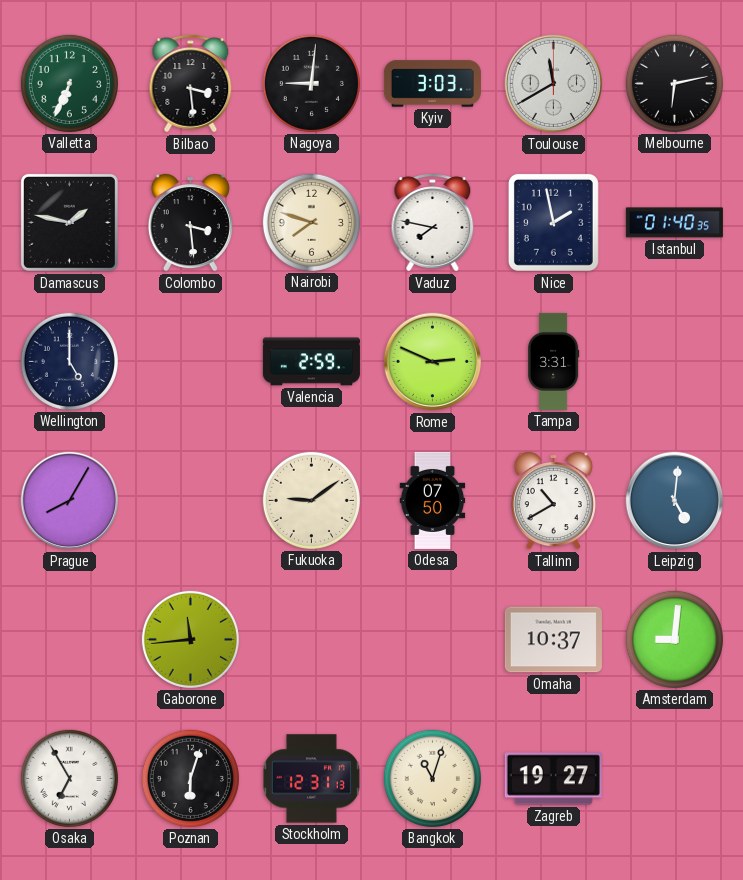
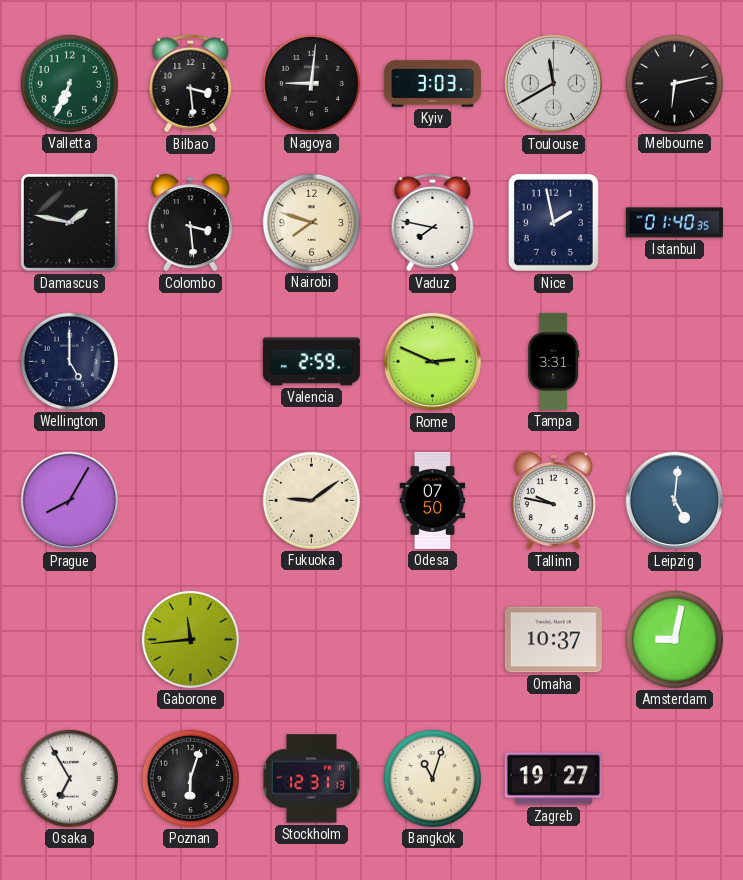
Tallinn: 10:40 -> 9:47
Amsterdam: 9:01 -> 9:02
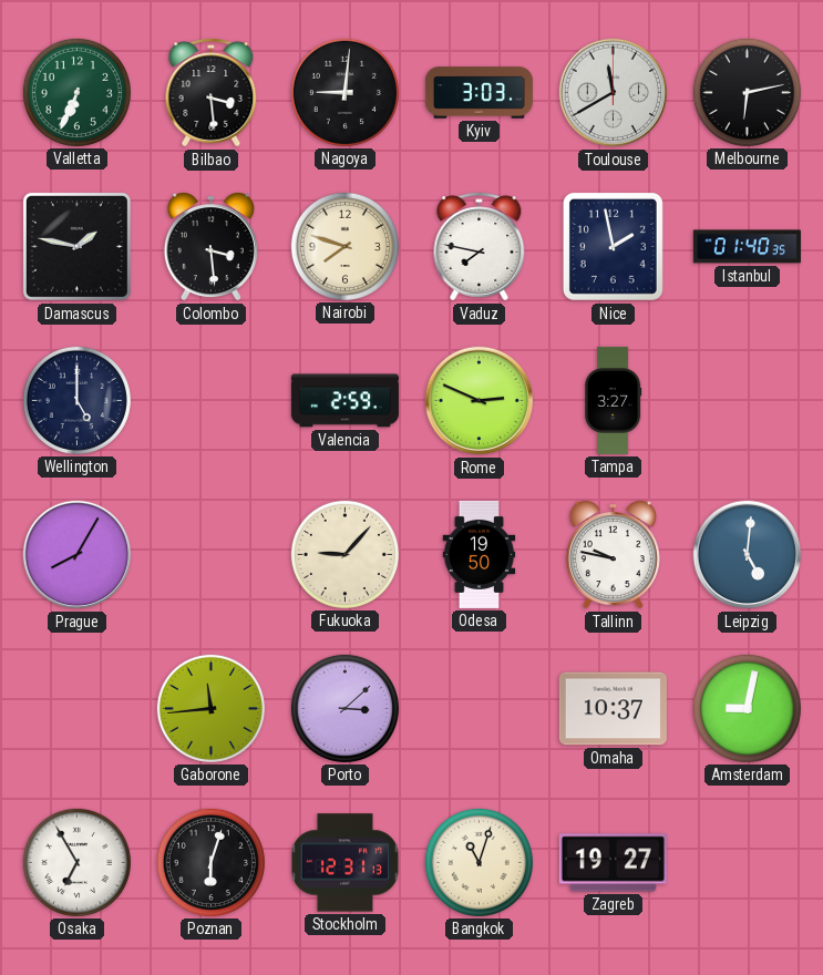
Tampa: 3:31 -> 3:27
Fukuoka: 9:09 -> 9:07
Odesa: 07:50 -> 19:50
Porto: none -> 3:08
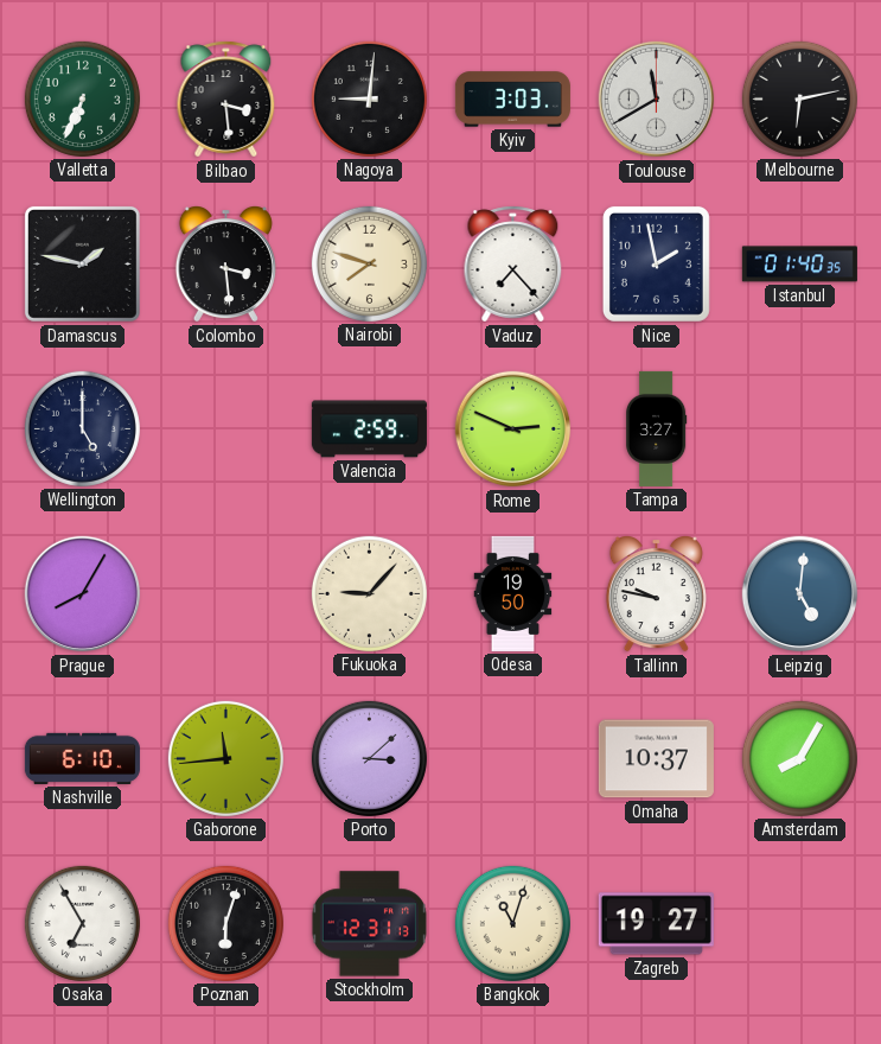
Vaduz: 7:47 -> 7:23
Nashville: none -> 6:10
Amsterdam: 9:02 -> 8:05
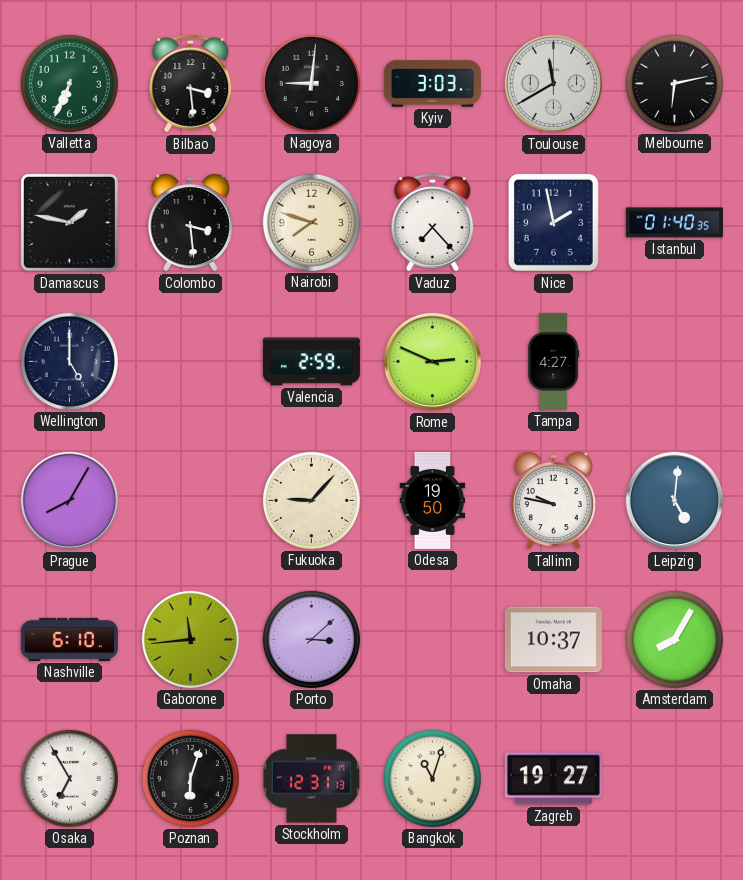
Tampa: 3:27 -> 4:27
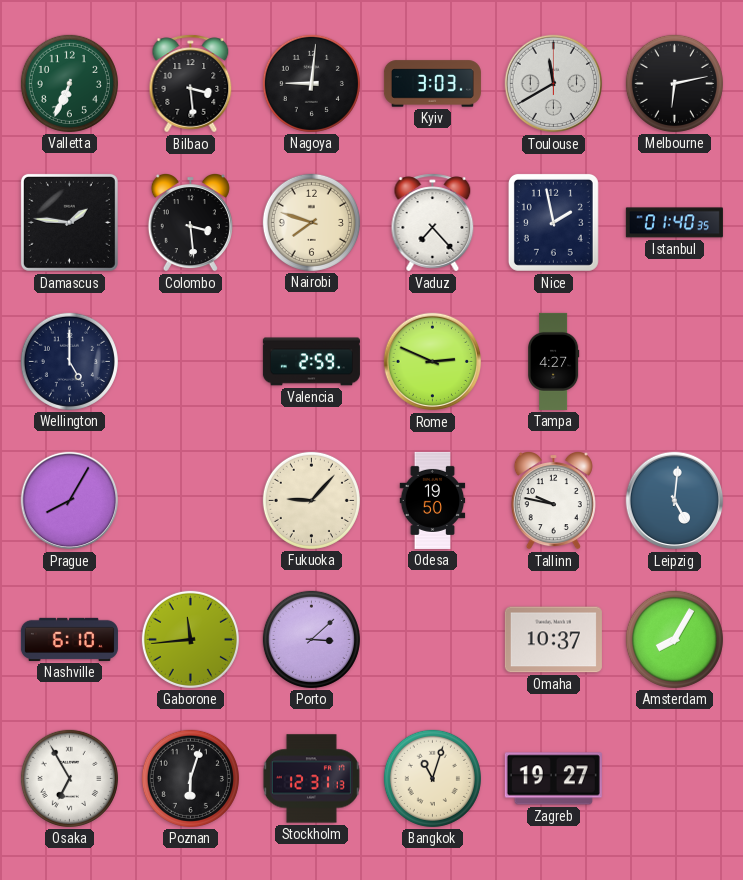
Damascus: 1:47 -> 1:46
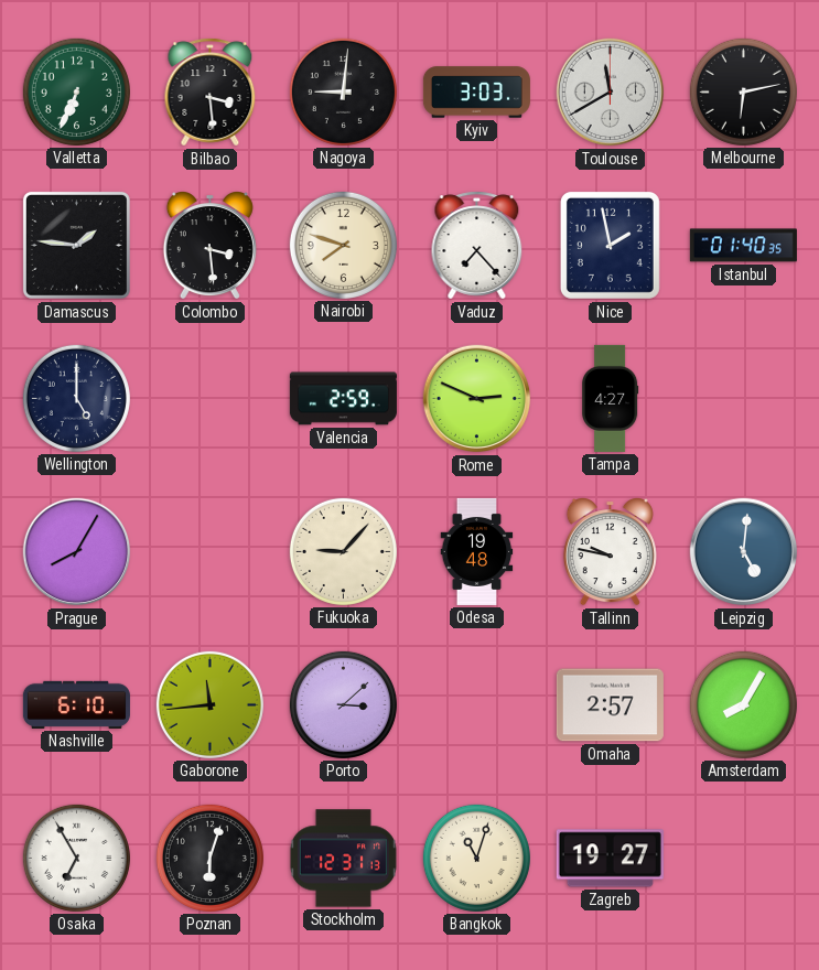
Odesa: 19:50 -> 19:48
Omaha: 10:37 -> 2:57
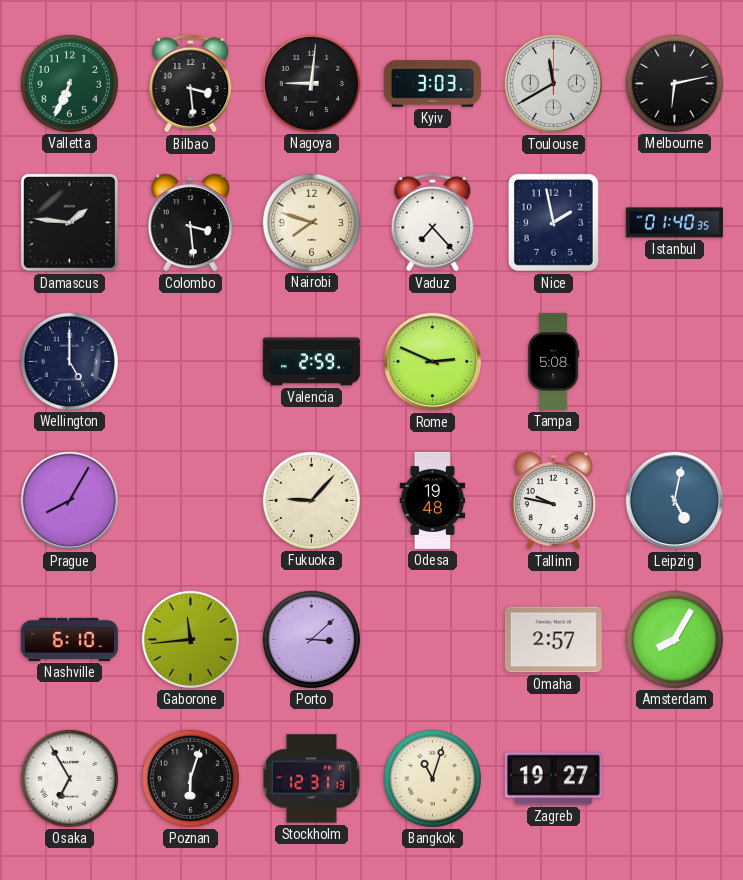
Tampa: 4:27 -> 5:08
Leipzig: 5:01 -> 5:02
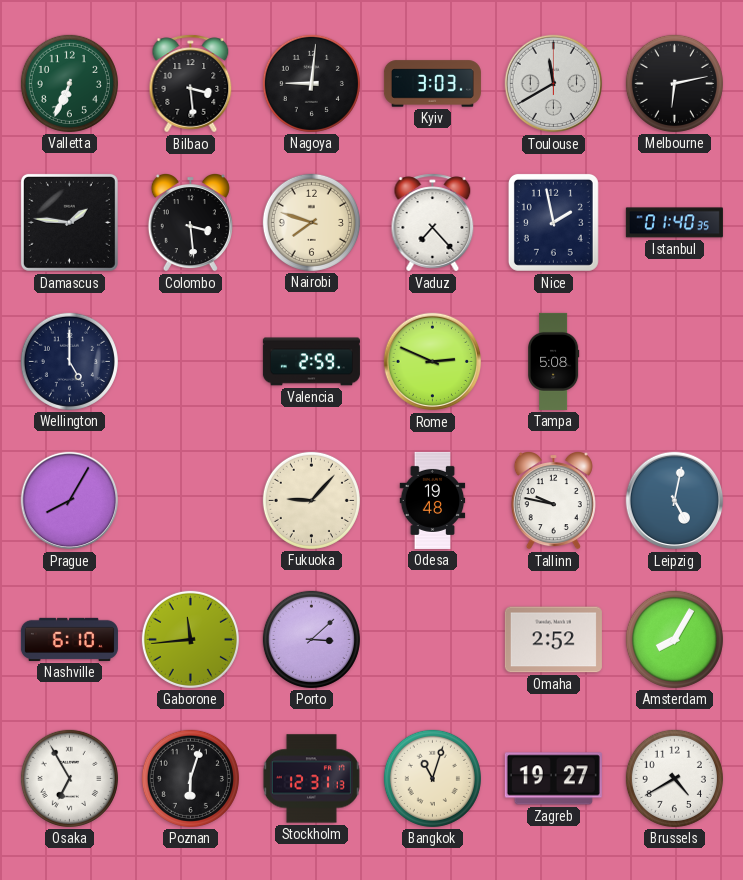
Omaha: 2:57 -> 2:52
Brussels: none -> 4:40
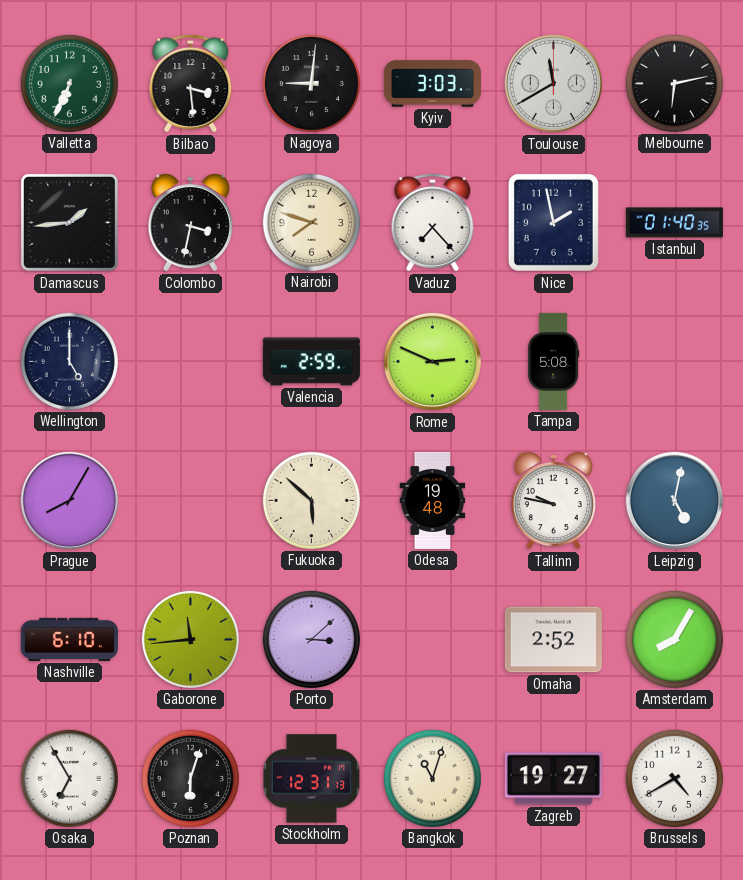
Damascus: 1:46 -> 1:44
Colombo: 3:29 -> 3:32
Fukuoka: 9:07 -> 5:52
